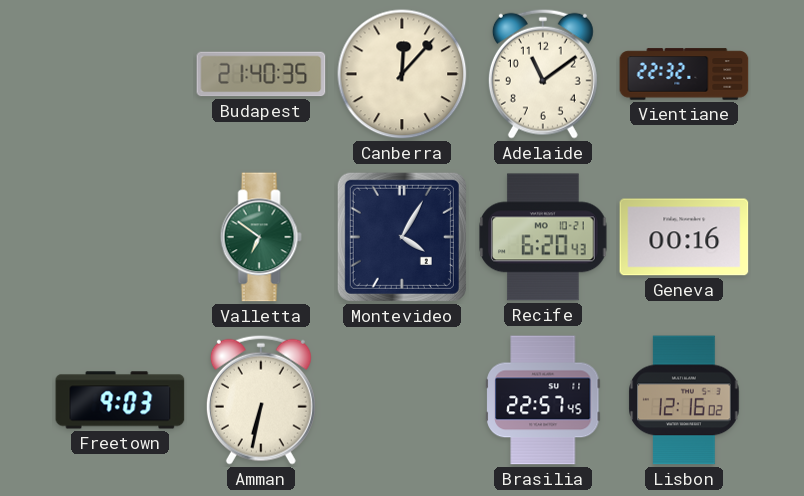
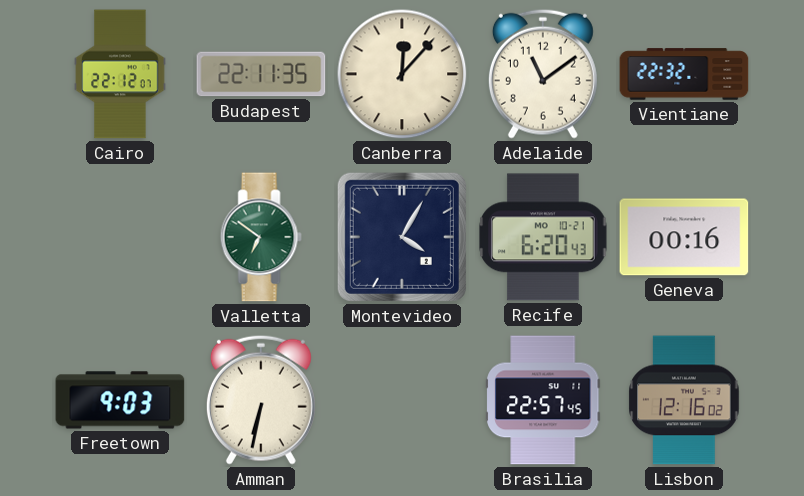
Cairo: none -> 22:12
Budapest: 21:40 -> 22:11
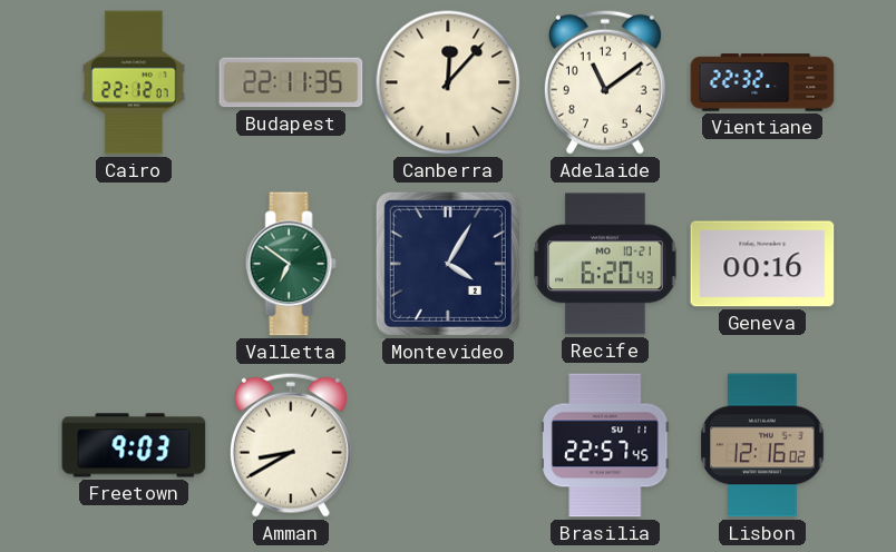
Amman: 6:32 -> 8:40
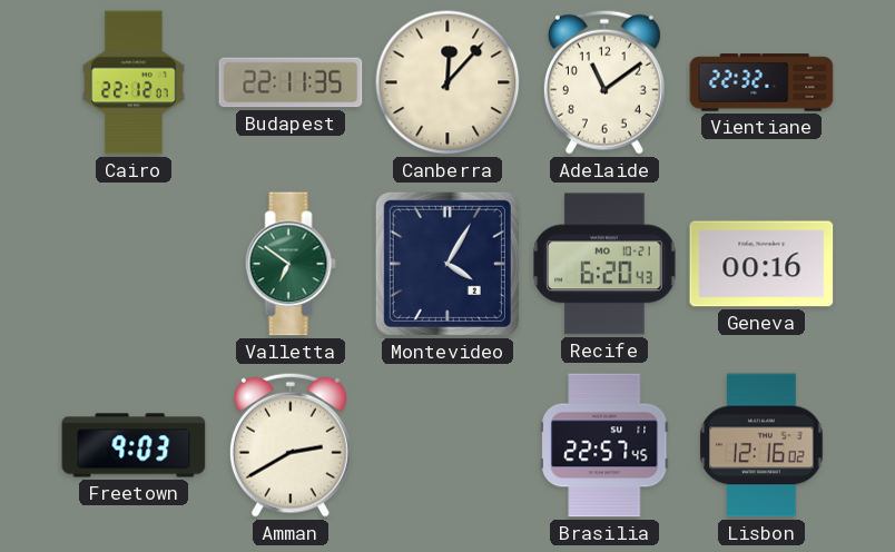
Amman: 8:40 -> 2:40
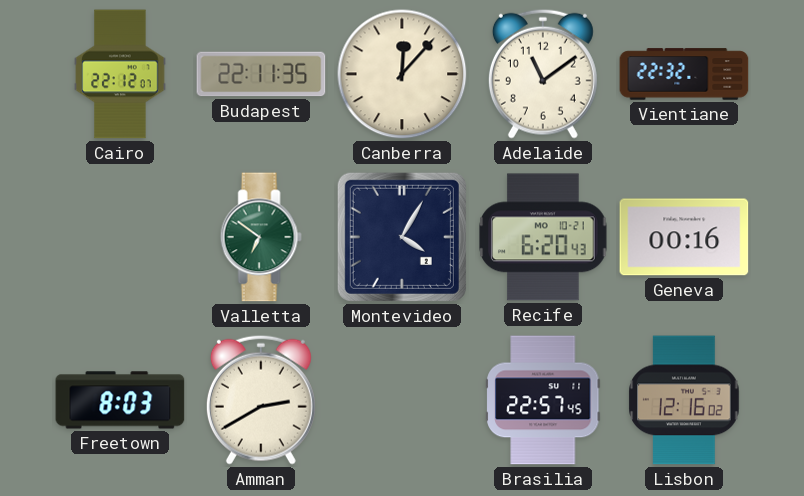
Freetown: 9:03 -> 8:03
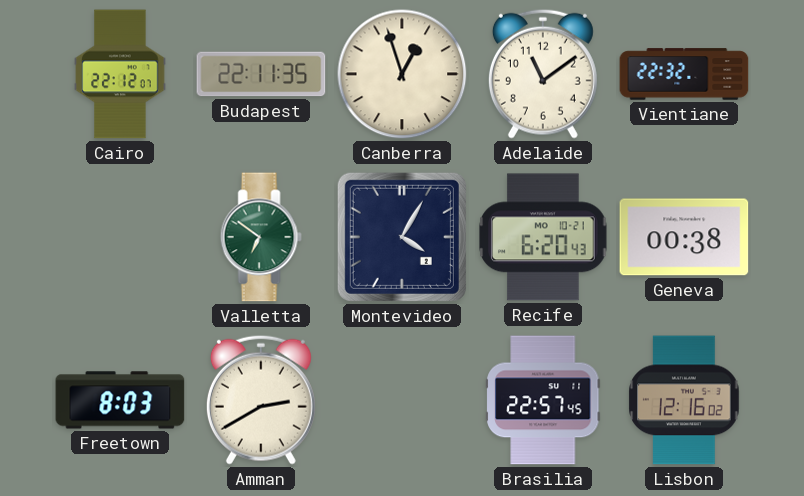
Canberra: 12:07 -> 12:57
Geneva: 00:16 -> 00:38
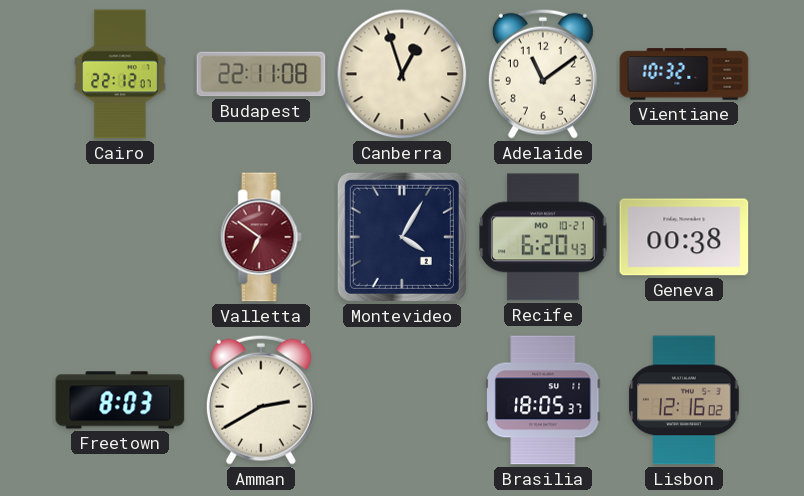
Budapest: 22:11:35 -> 22:11:08
Vientiane: 22:32 -> 10:32
Valletta dial: green -> burgundy
Brasilia: 22:57 -> 18:05
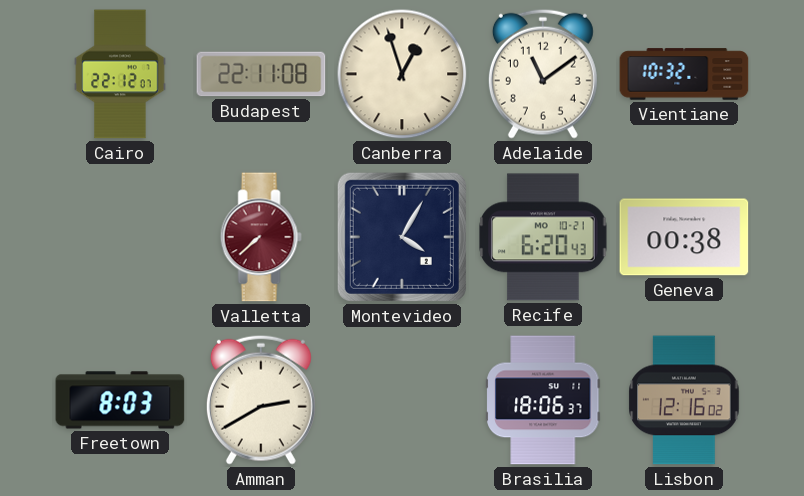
Valletta: 6:51 -> 7:38
Brasilia: 18:05 -> 18:06
